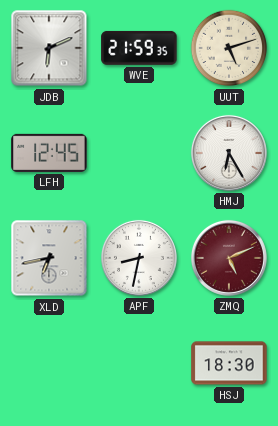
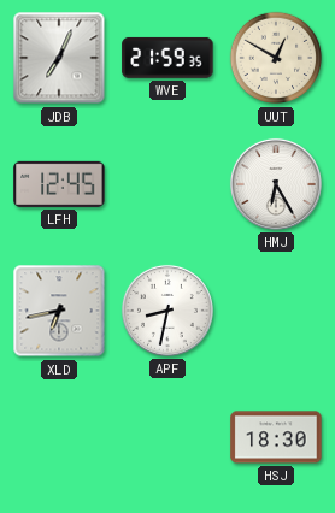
JDB: 6:11 -> 7:04
UUT: 5:12 -> 12:50
ZMQ: 5:11 -> none
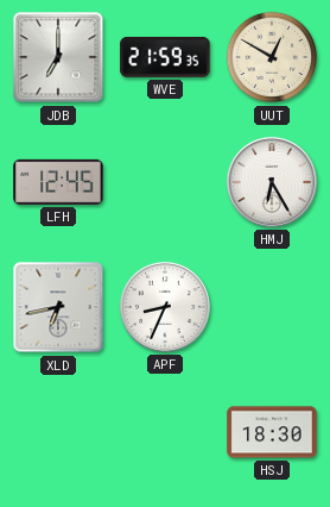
JDB: 7:04 -> 7:00
APF: 8:32 -> 8:34
